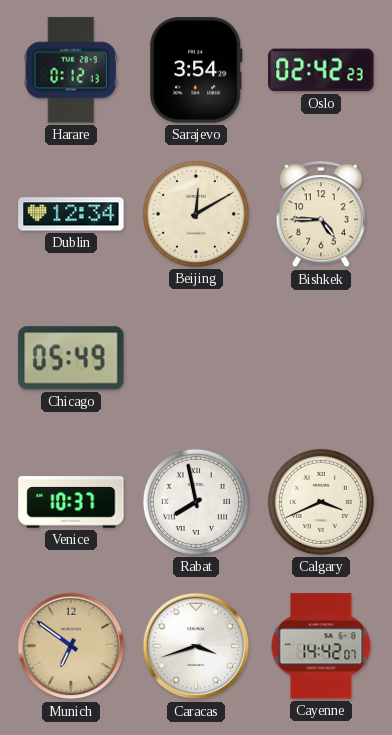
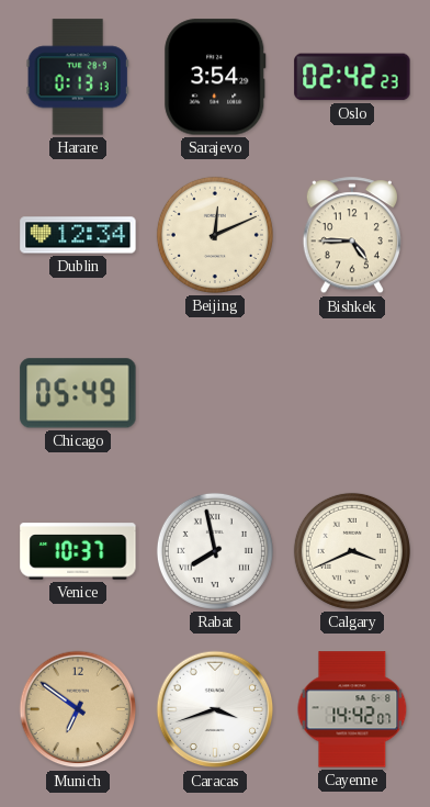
Harare: 0:12 -> 0:13
Beijing: 12:10 -> 12:11
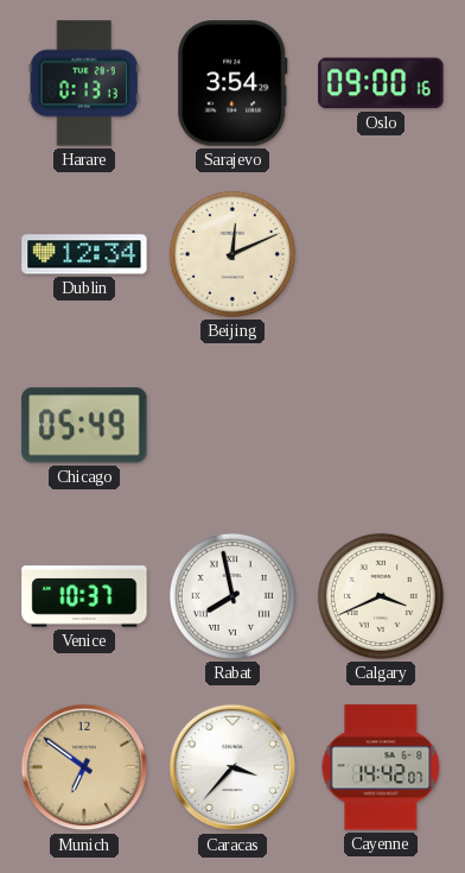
Oslo: 02:42 -> 09:00
Bishkek: 4:45 -> none
Caracas: 3:42 -> 3:37
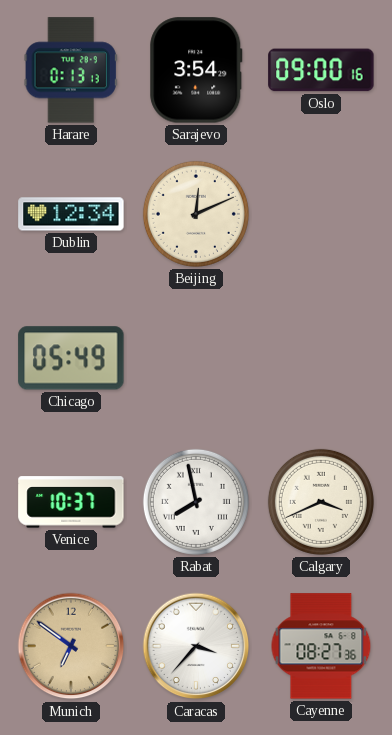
Cayenne: 14:42 -> 08:27
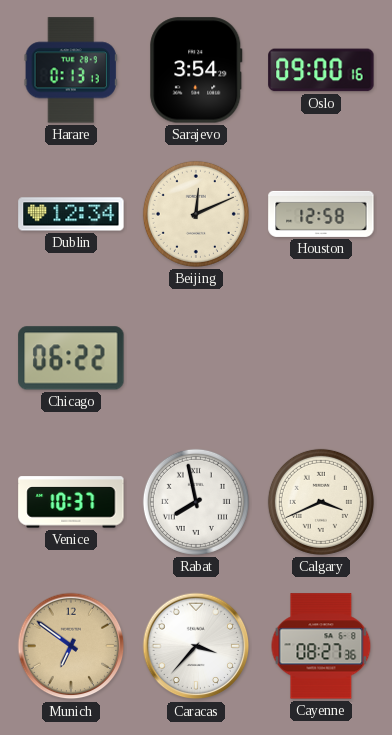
Houston: none -> 12:58
Chicago: 05:49 -> 06:22
